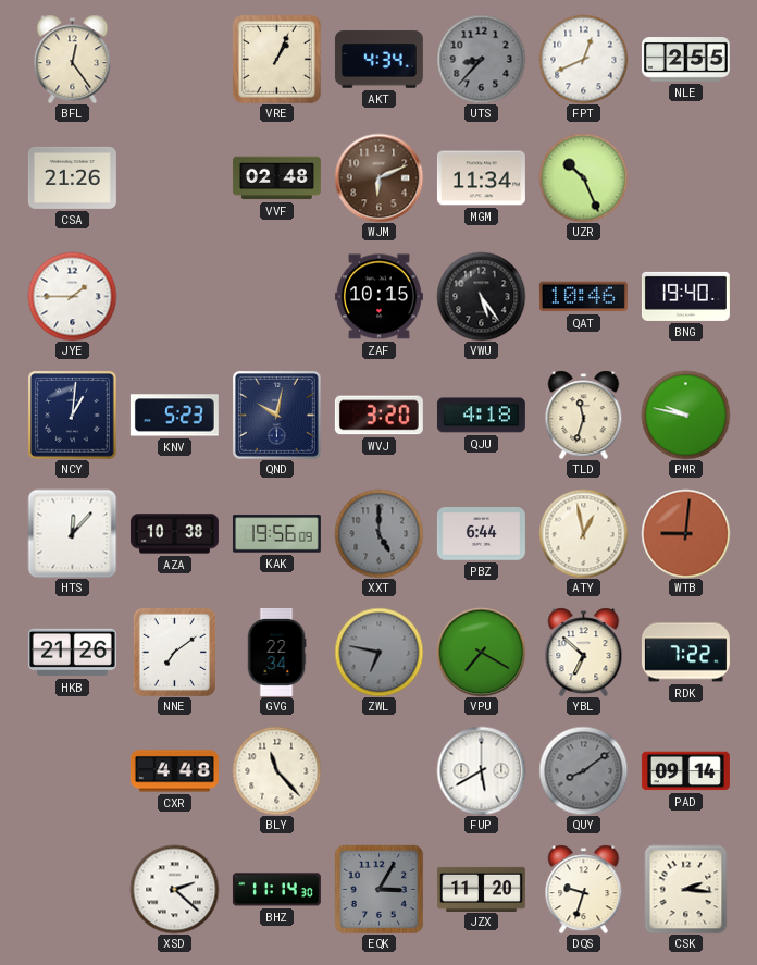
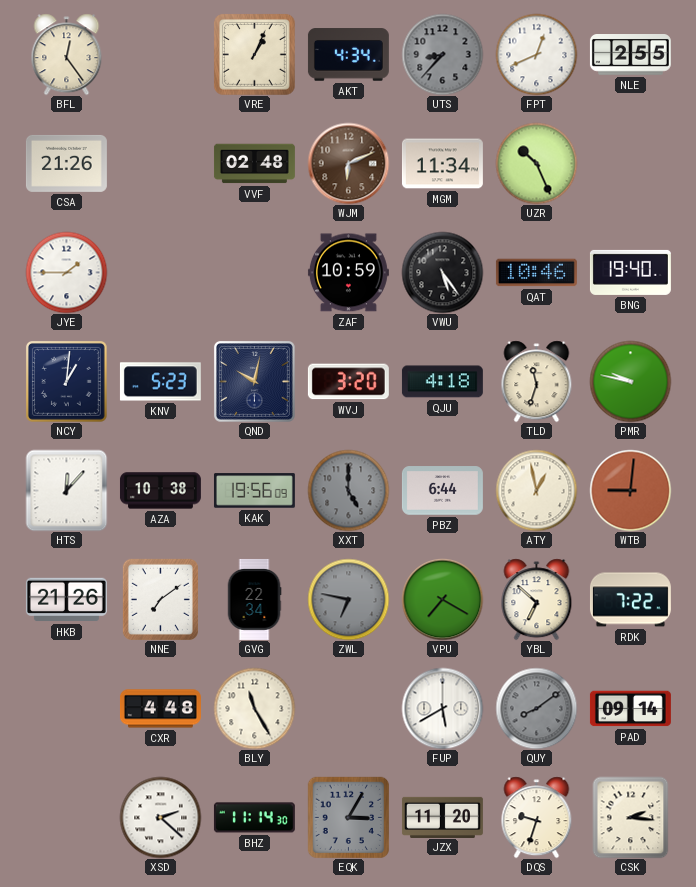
ZAF: 10:15 -> 10:59
BLY: 11:23 -> 11:25
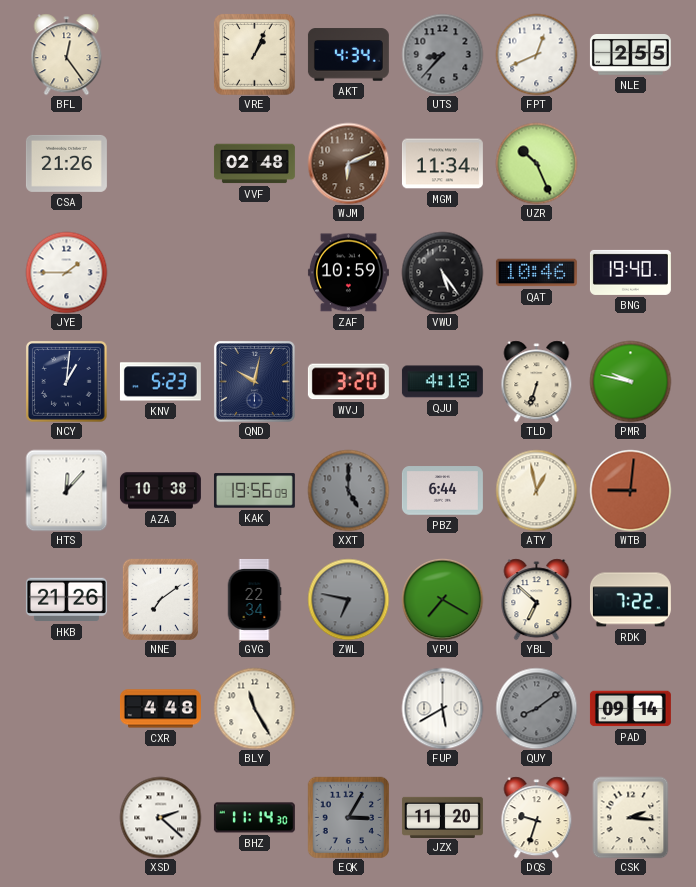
TLD: 11:33 -> 6:33
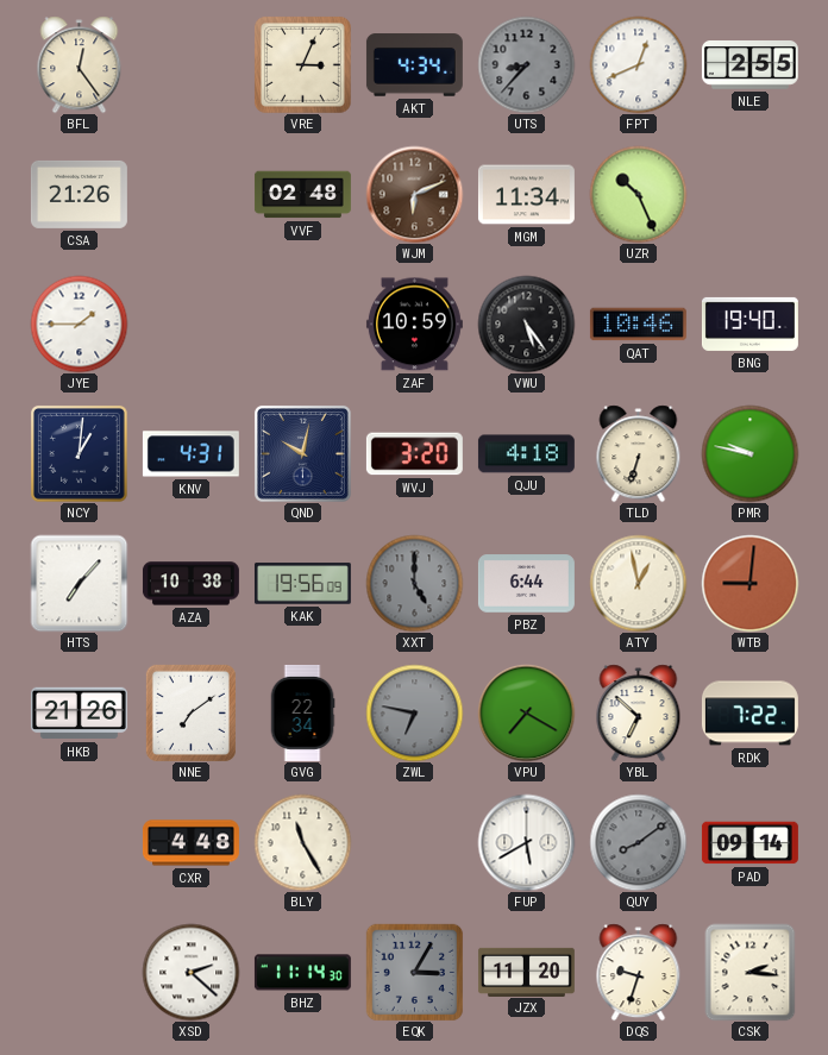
VRE: 1:04 -> 3:04
KNV: 5:23 -> 4:31
HTS: 12:07 -> 7:07
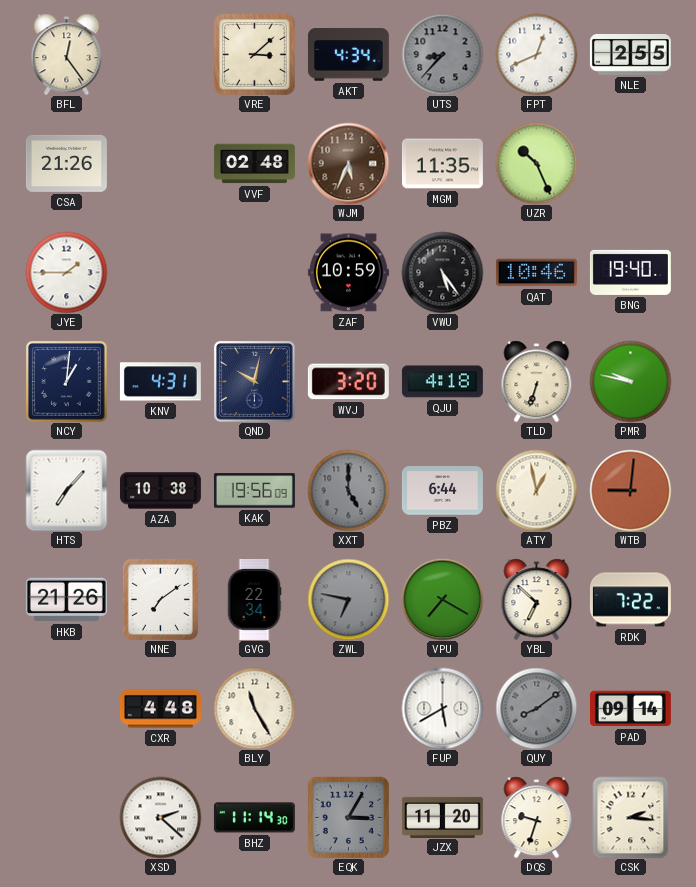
VRE: 3:04 -> 3:08
WJM: 6:11 -> 5:34
MGM: 11:34 -> 11:35
